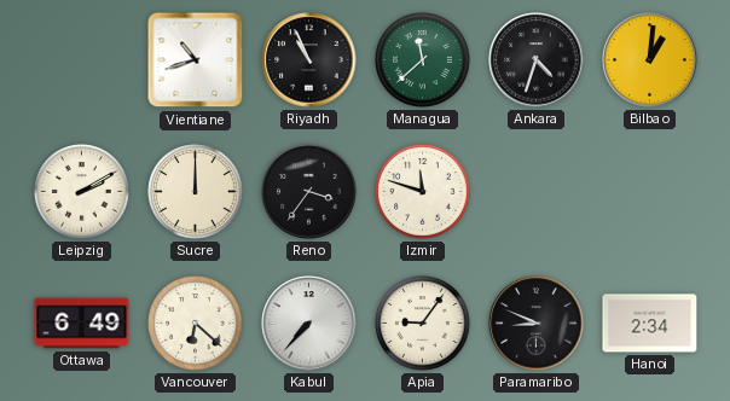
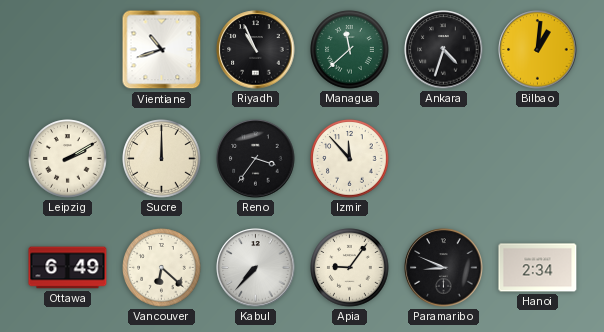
Izmir: 11:48 -> 11:53
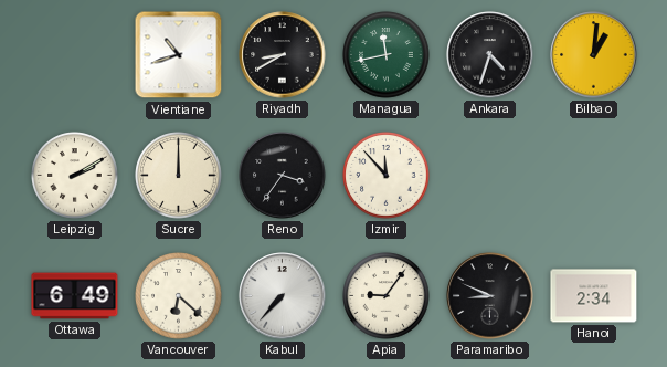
Riyadh: 10:56 -> 8:40
Managua: 11:38 -> 11:43
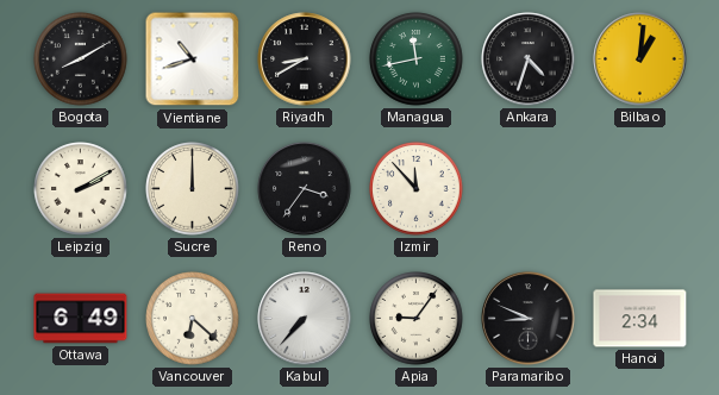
Bogota: none -> 8:10
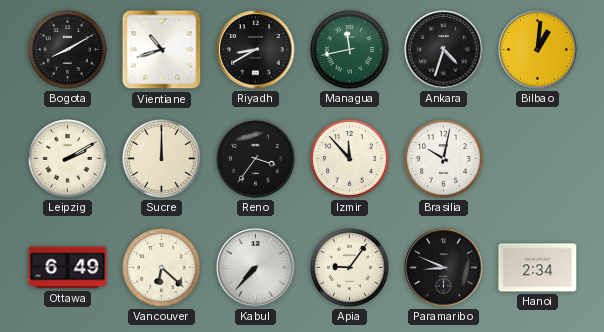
Brasilia: none -> 10:02
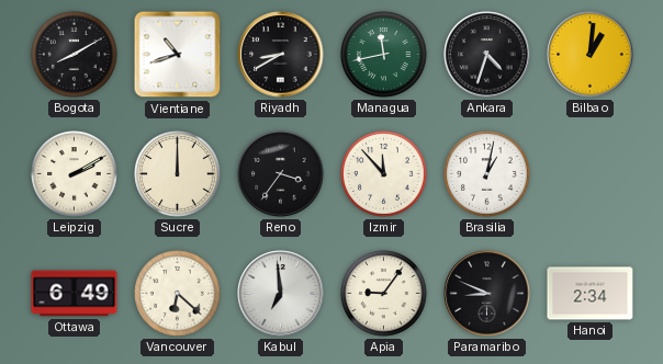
Brasilia: 10:02 -> 1:02
Kabul: 7:37 -> 6:59
